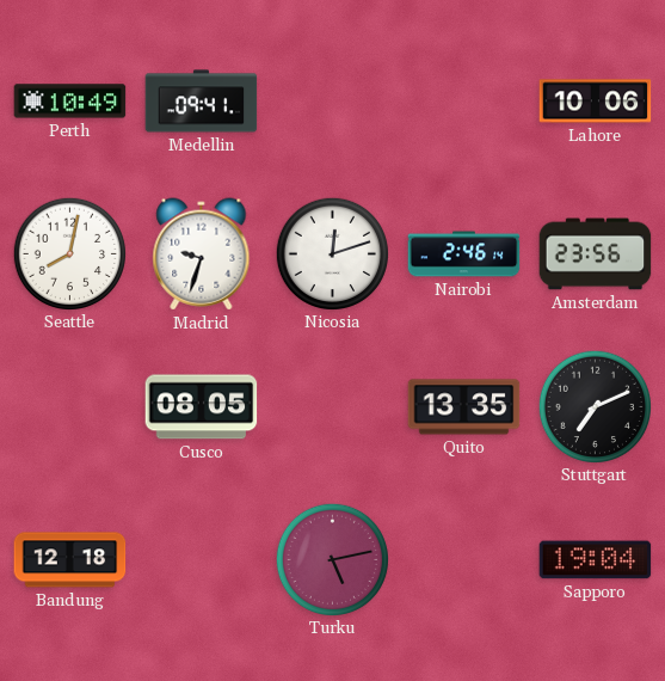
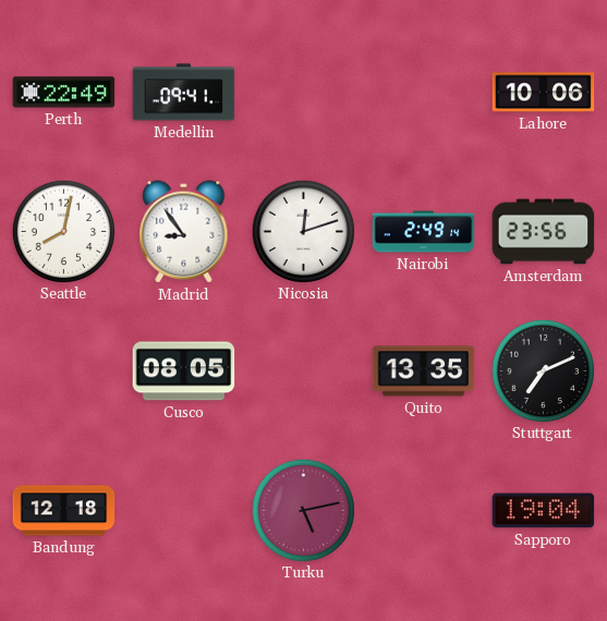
Perth: 10:49 -> 22:49
Madrid: 9:33 -> 8:54
Nairobi: 2:46 -> 2:49
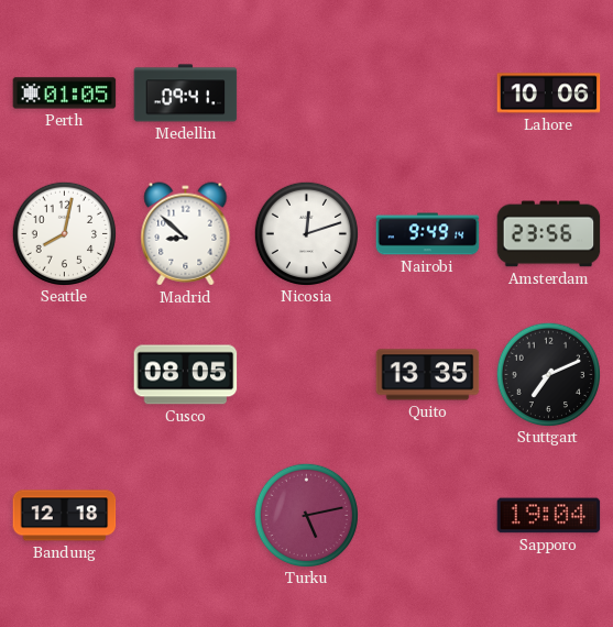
Perth: 22:49 -> 01:05
Madrid: 8:54 -> 8:52
Nairobi: 2:49 -> 9:49
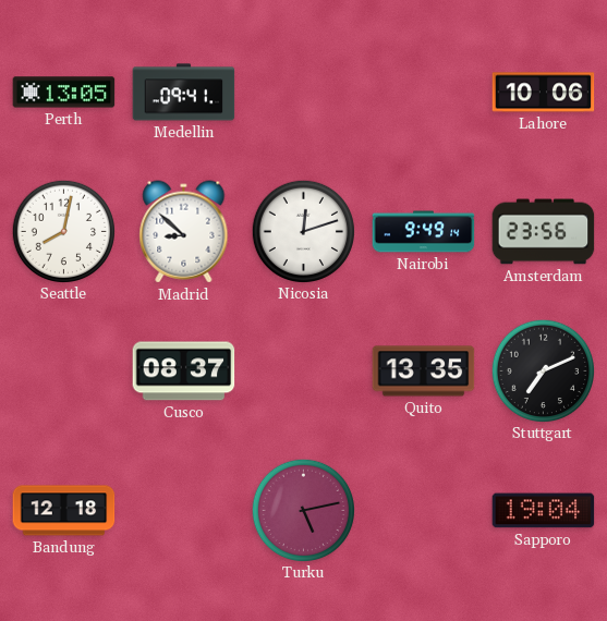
Perth: 01:05 -> 13:05
Cusco: 08:05 -> 08:37
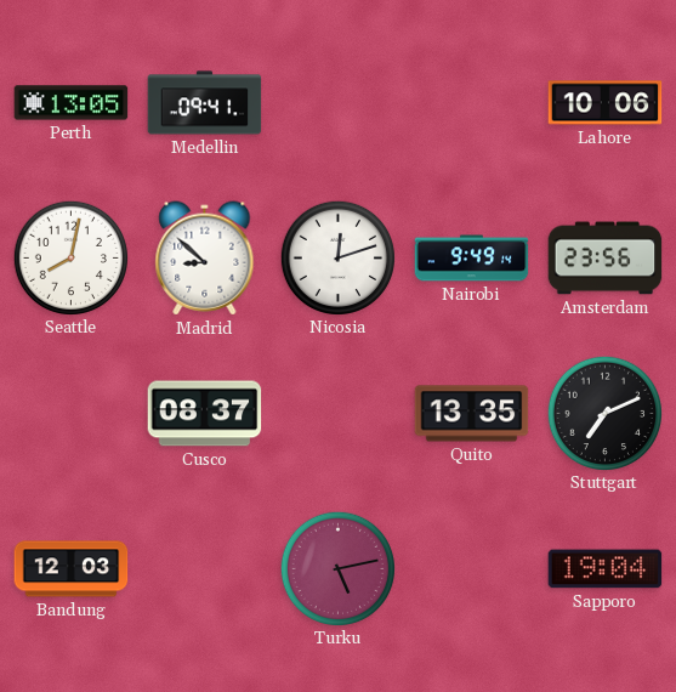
Bandung: 12:18 -> 12:03
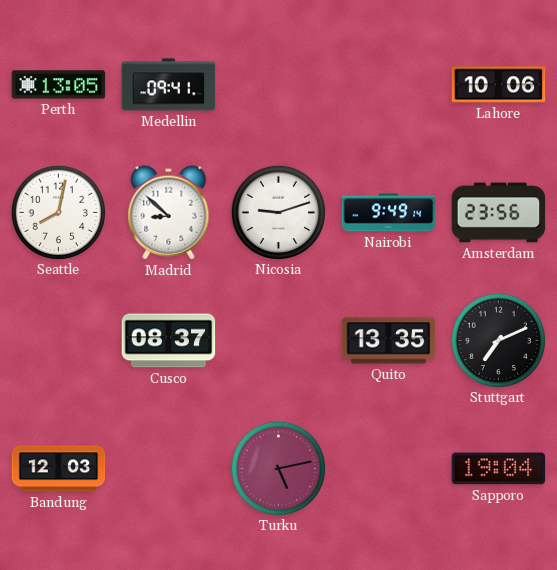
Nicosia: 12:12 -> 9:12
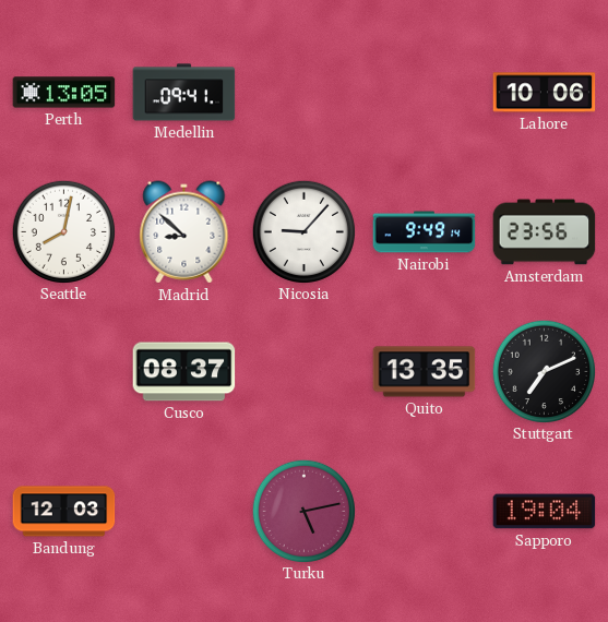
Nicosia: 9:12 -> 9:07
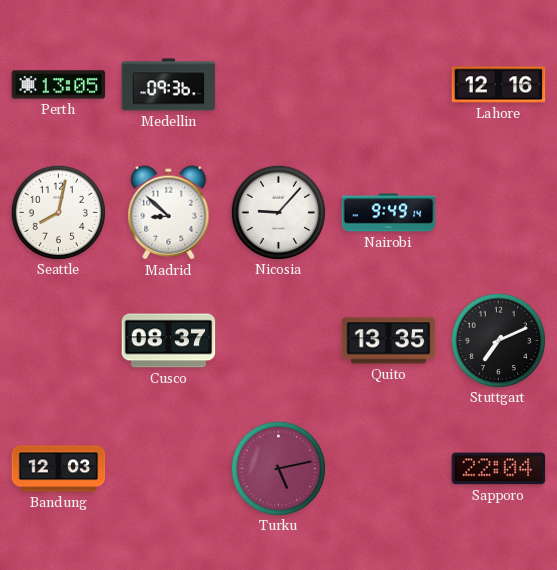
Medellin: 09:41 -> 09:36
Lahore: 10:06 -> 12:16
Amsterdam: 23:56 -> none
Sapporo: 19:04 -> 22:04
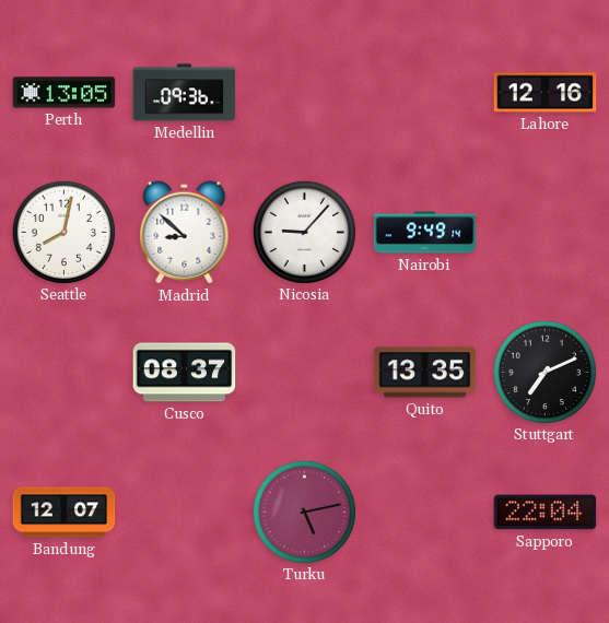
Bandung: 12:03 -> 12:07
